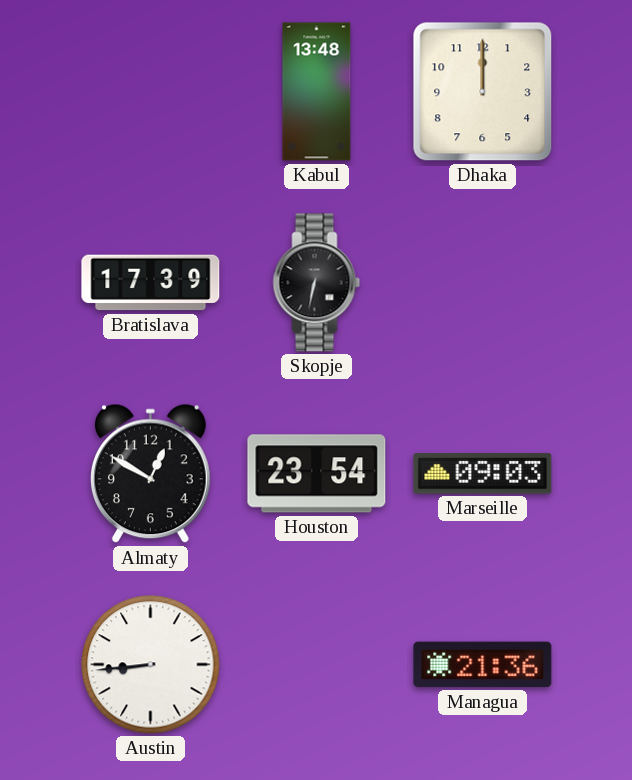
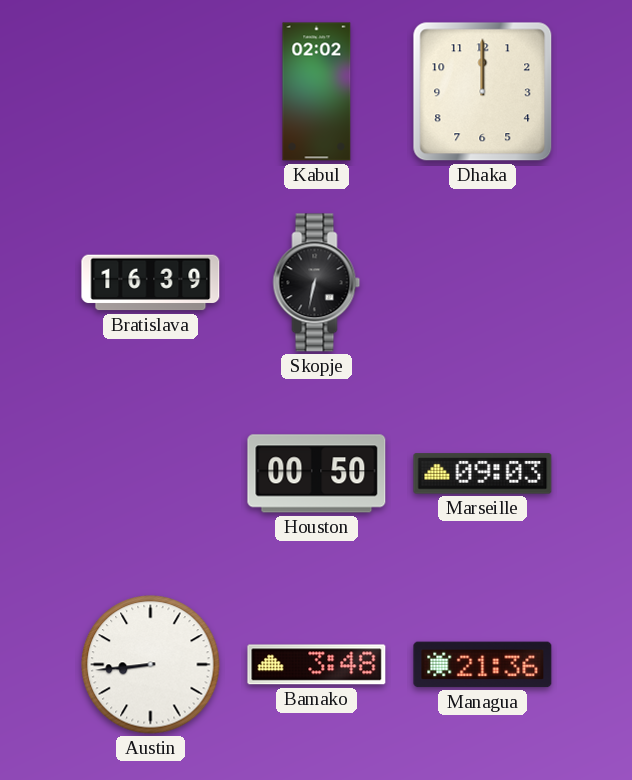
Kabul: 13:48 -> 02:02
Bratislava: 17:39 -> 16:39
Almaty: 12:50 -> none
Houston: 23:54 -> 00:50
Bamako: none -> 3:48
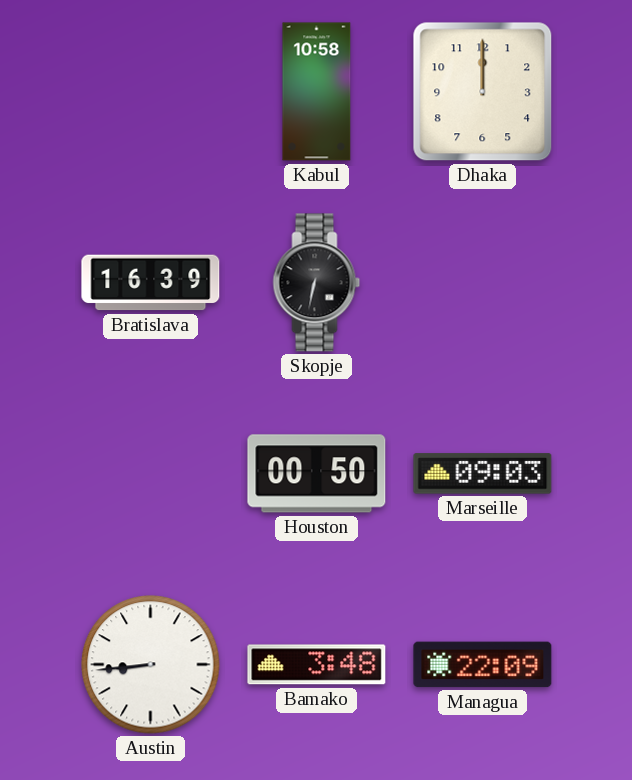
Kabul: 02:02 -> 10:58
Managua: 21:36 -> 22:09
